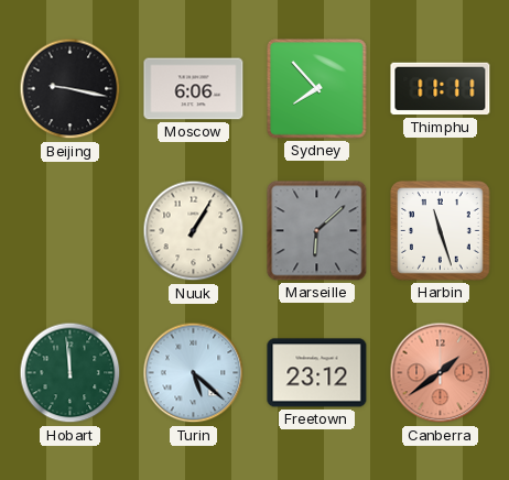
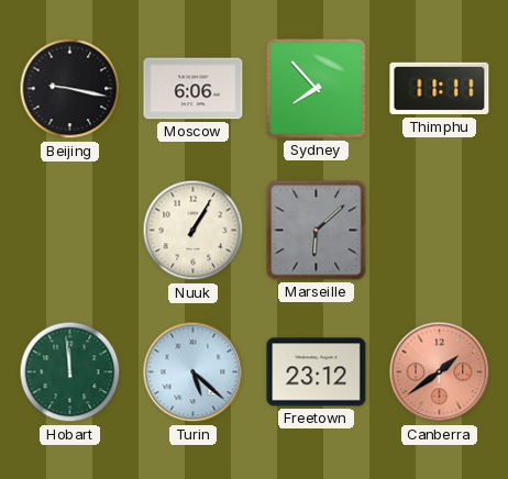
Harbin: 11:27 -> none
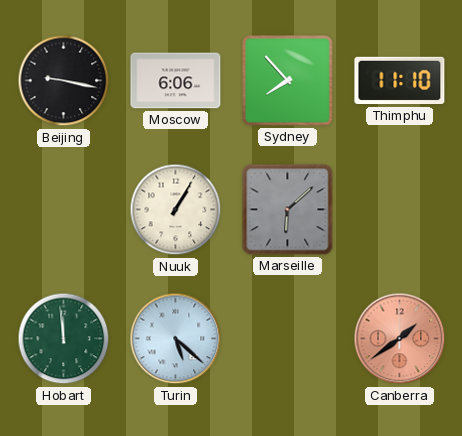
Thimphu: 11:11 -> 11:10
Freetown: 23:12 -> none
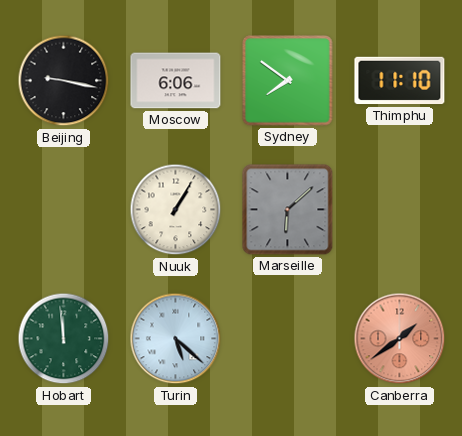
Sydney: 7:53 -> 7:51
